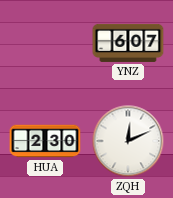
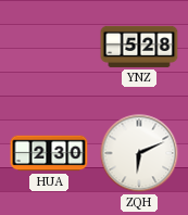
YNZ: 6:07 -> 5:28
ZQH: 12:11 -> 6:11
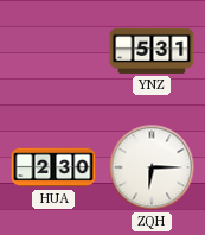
YNZ: 5:28 -> 5:31
ZQH: 6:11 -> 6:15
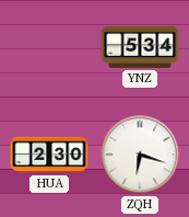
YNZ: 5:31 -> 5:34
ZQH: 6:15 -> 6:18
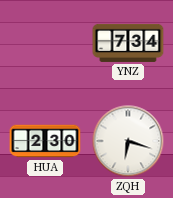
YNZ: 5:34 -> 7:34
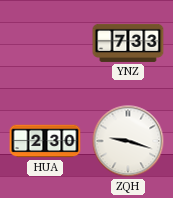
YNZ: 7:34 -> 7:33
ZQH: 6:18 -> 9:18
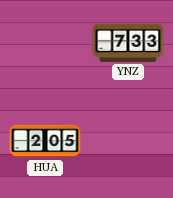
HUA: 2:30 -> 2:05
ZQH: 9:18 -> none
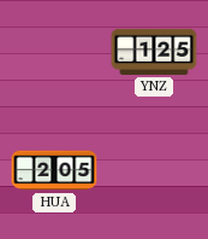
YNZ: 7:33 -> 1:25
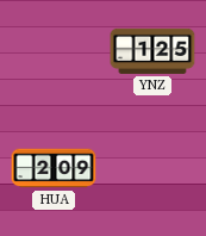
HUA: 2:05 -> 2:09
